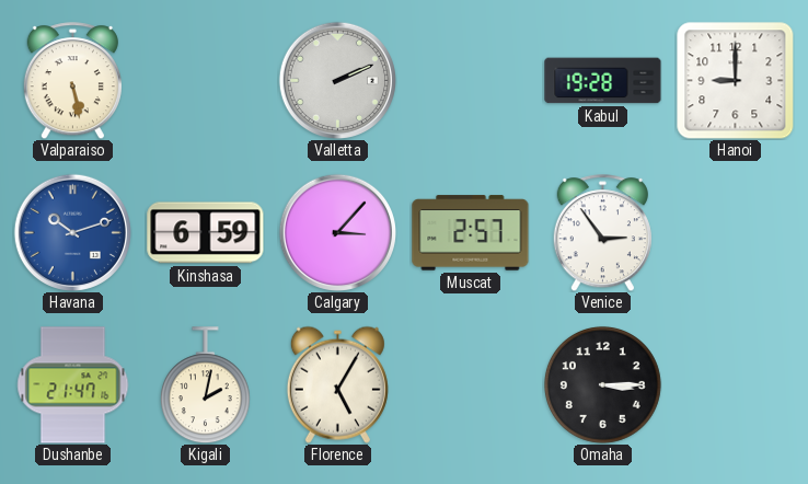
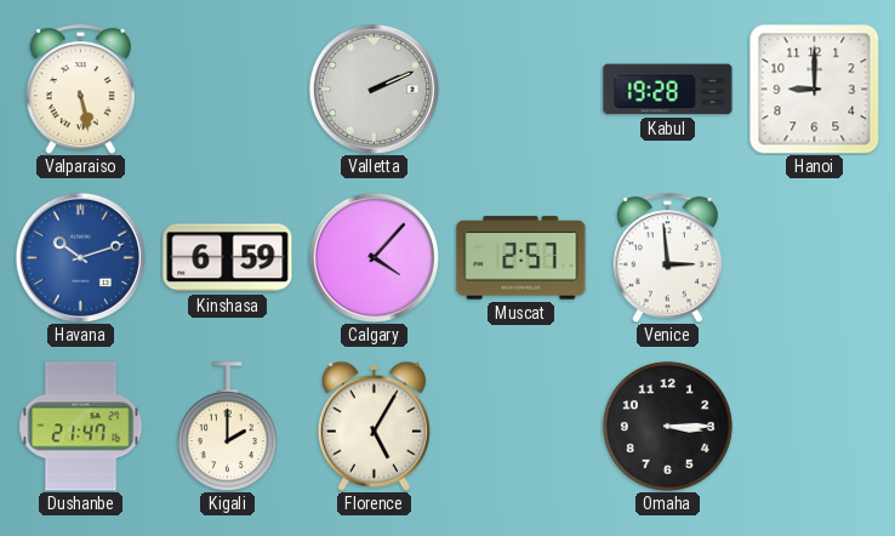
Calgary: 3:07 -> 4:07
Venice: 2:54 -> 2:59
Kigali: 2:02 -> 2:00
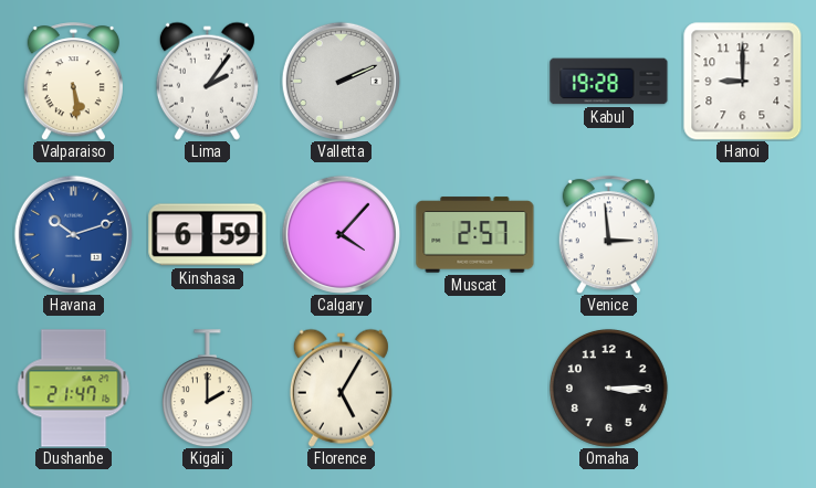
Valparaiso: 5:28 -> 5:29
Lima: none -> 2:06
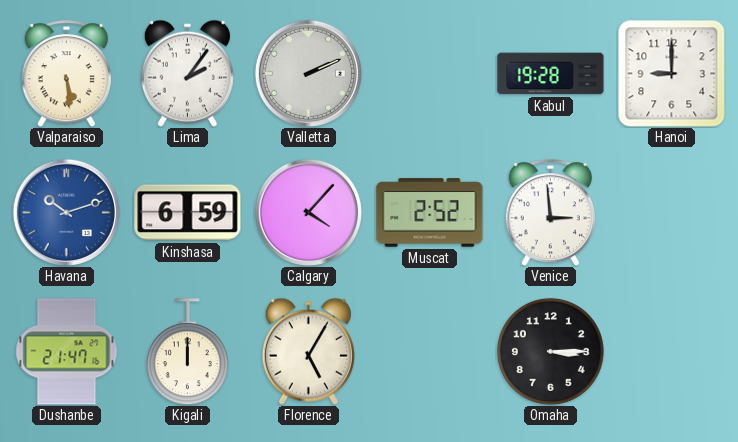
Muscat: 2:57 -> 2:52
Kigali: 2:00 -> 12:00
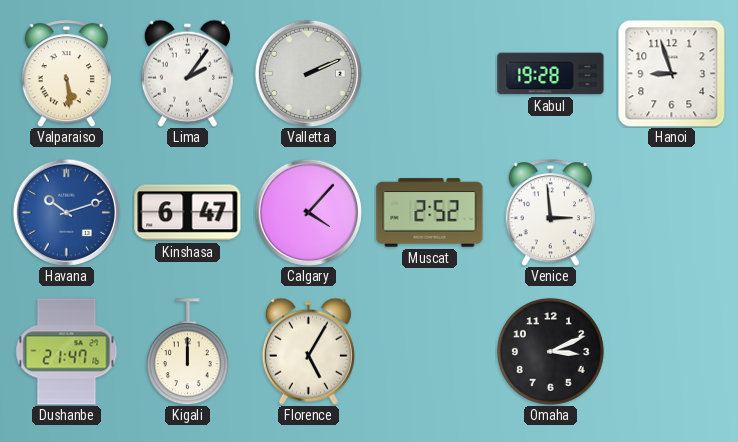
Hanoi: 9:00 -> 8:57
Kinshasa: 6:59 -> 6:47
Omaha: 3:15 -> 3:11
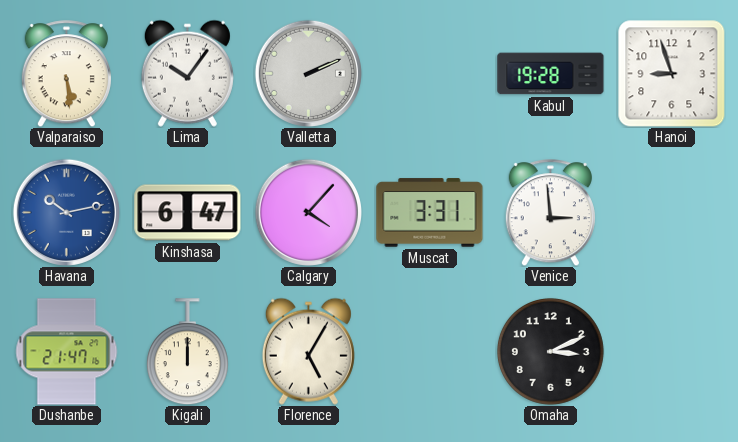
Lima: 2:06 -> 10:06
Havana: 10:12 -> 10:13
Muscat: 2:52 -> 3:31
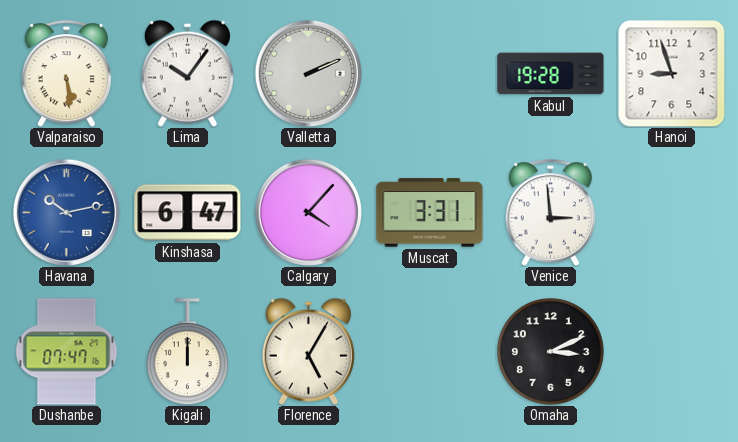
Dushanbe: 21:47 -> 07:47
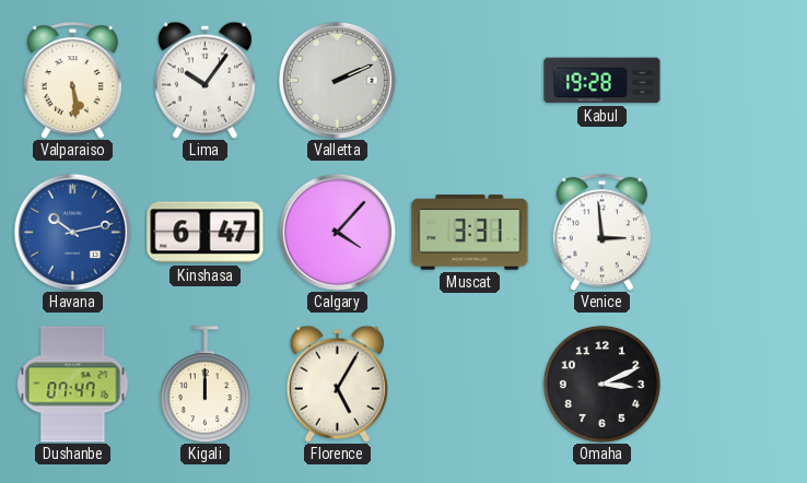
Hanoi: 8:57 -> none
